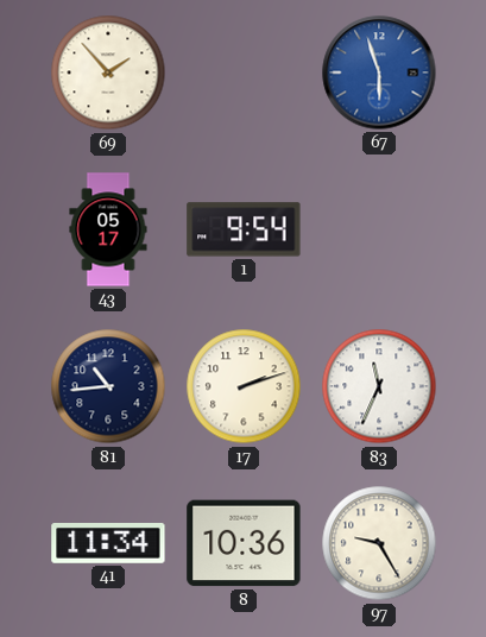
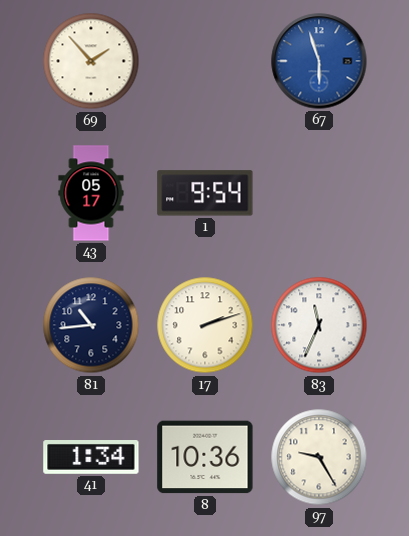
41: 11:34 -> 1:34
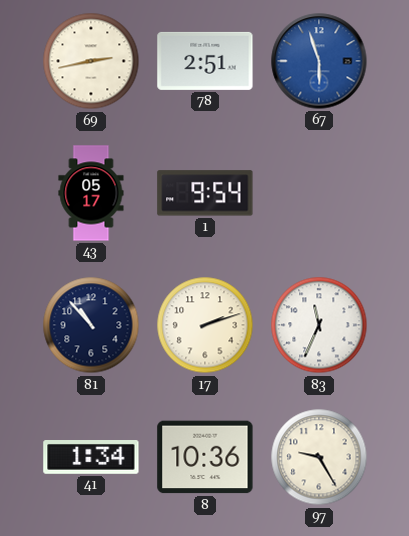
69: 1:53 -> 2:43
78: none -> 2:51
81: 10:44 -> 10:53
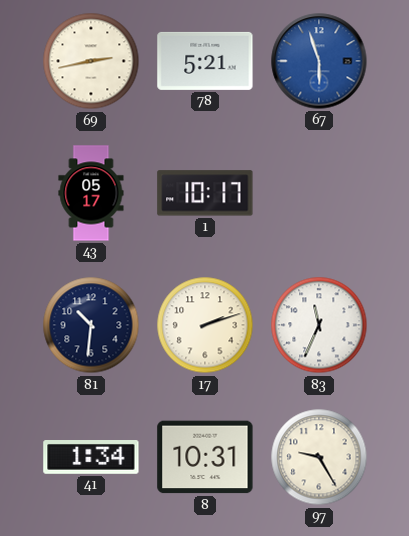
78: 2:51 -> 5:21
1: 9:54 -> 10:17
81: 10:53 -> 10:31
8: 10:36 -> 10:31
